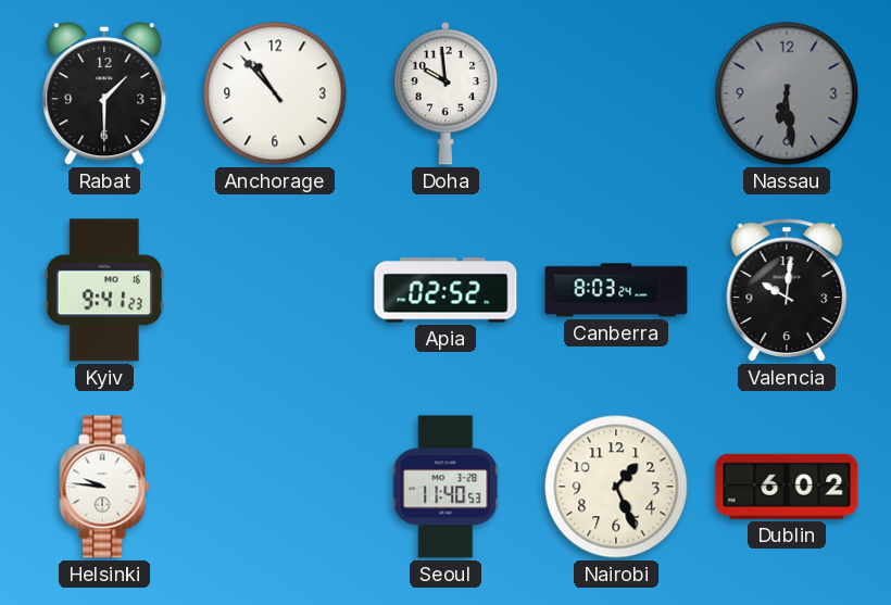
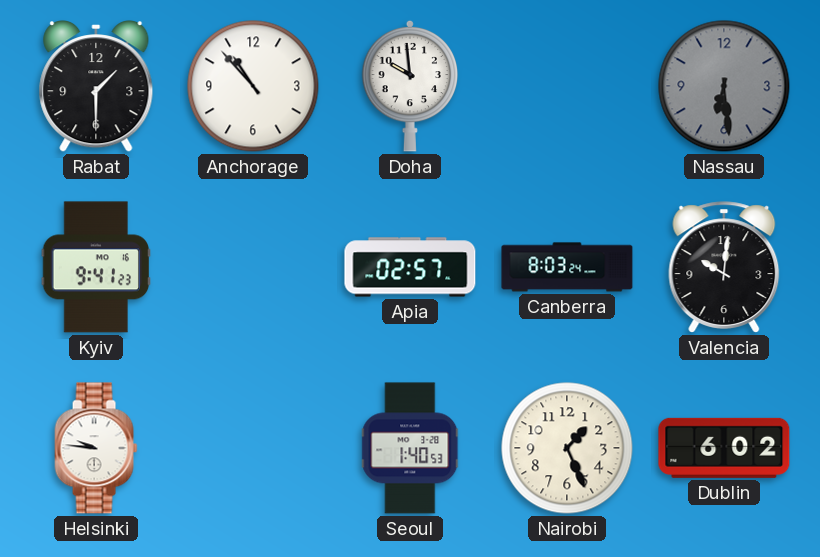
Apia: 02:52 -> 02:57
Seoul: 11:40 -> 1:40
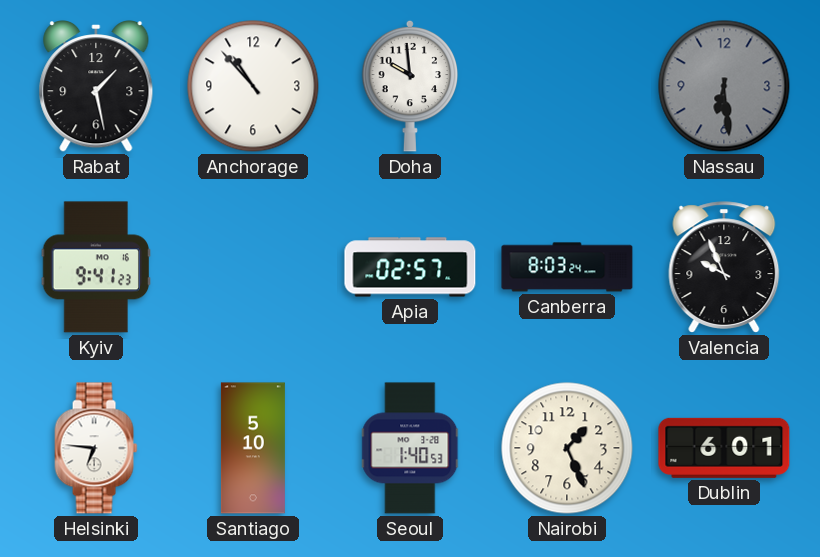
Rabat: 1:30 -> 1:28
Valencia: 10:01 -> 9:56
Helsinki: 9:46 -> 6:46
Santiago: none -> 5:10
Dublin: 6:02 -> 6:01
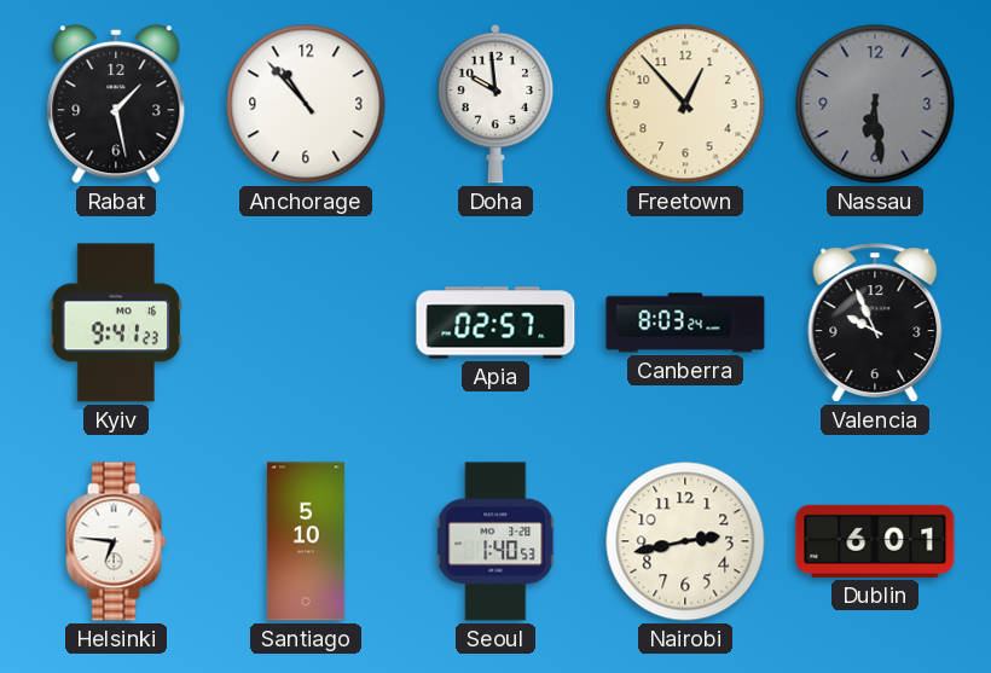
Freetown: none -> 12:53
Nairobi: 1:26 -> 2:43
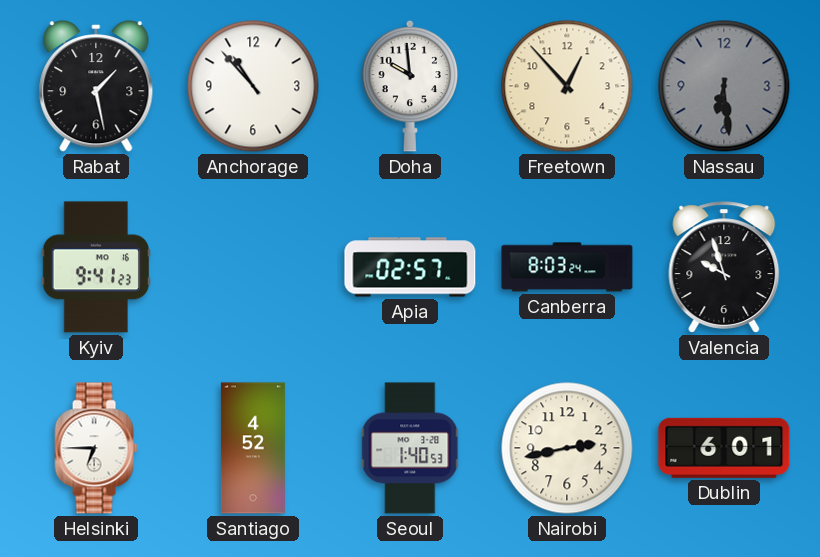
Valencia: 9:56 -> 9:57
Helsinki: 6:46 -> 6:45
Santiago: 5:10 -> 4:52
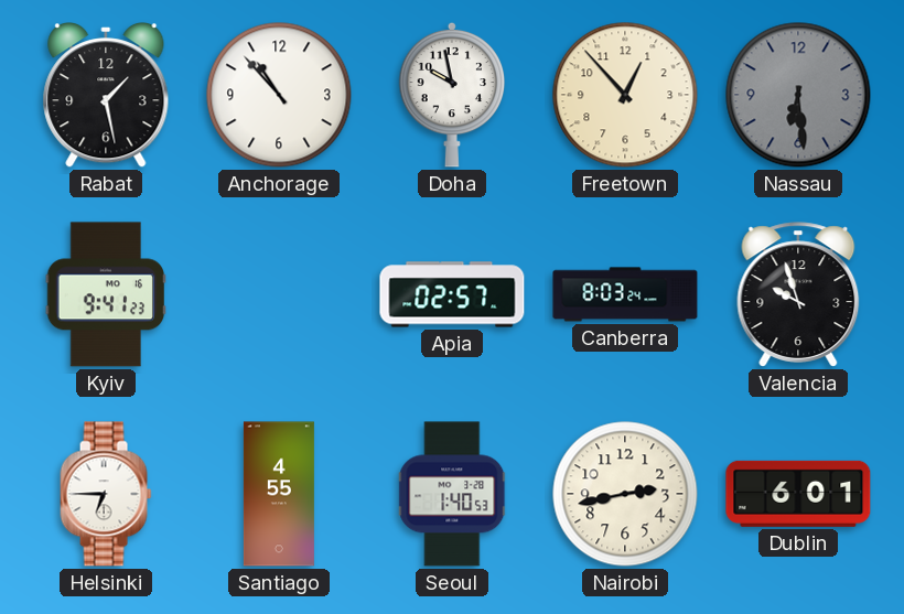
Doha: 9:59 -> 9:58
Santiago: 4:52 -> 4:55
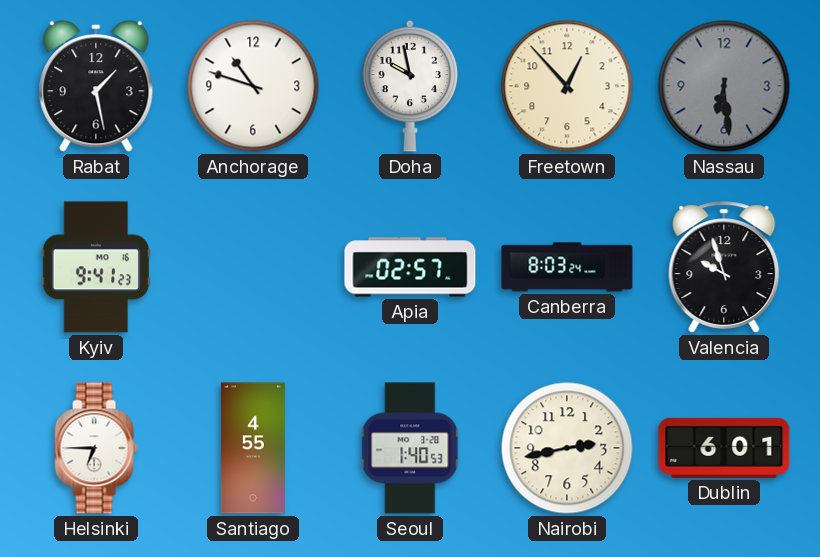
Anchorage: 10:53 -> 10:48
